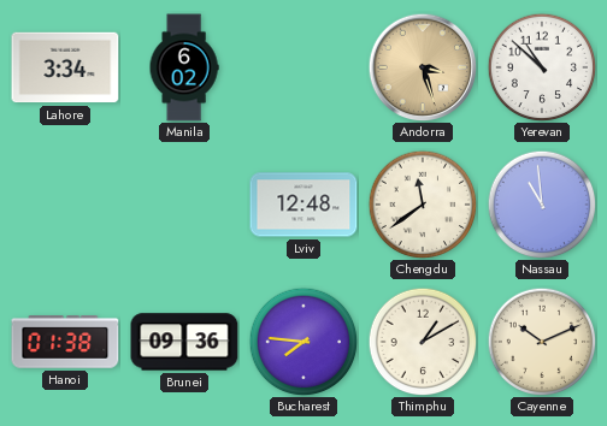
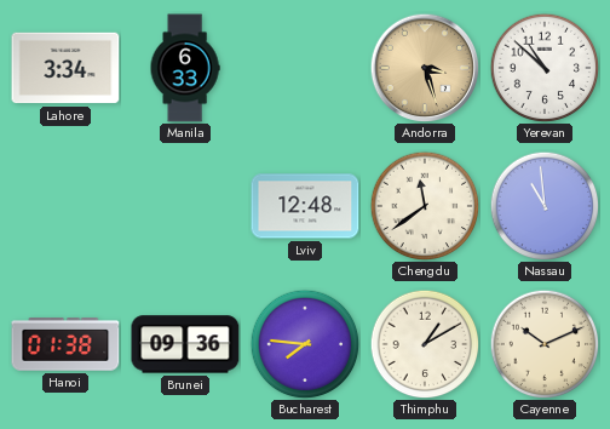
Manila: 6:02 -> 6:33
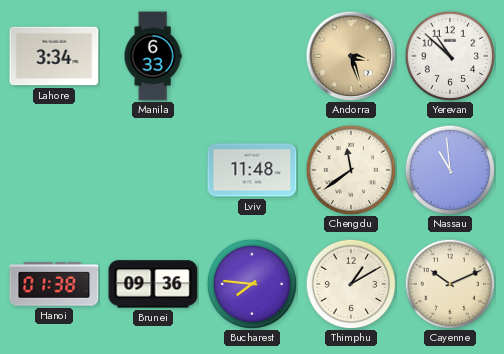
Lviv: 12:48 -> 11:48
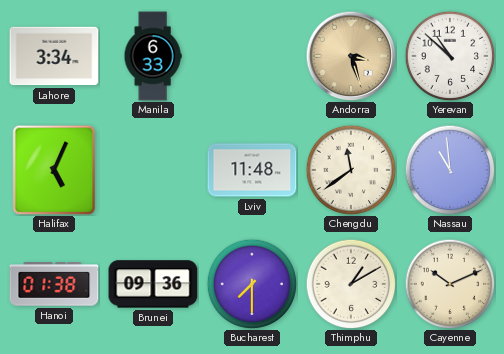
Halifax: none -> 5:04
Bucharest: 7:46 -> 7:30
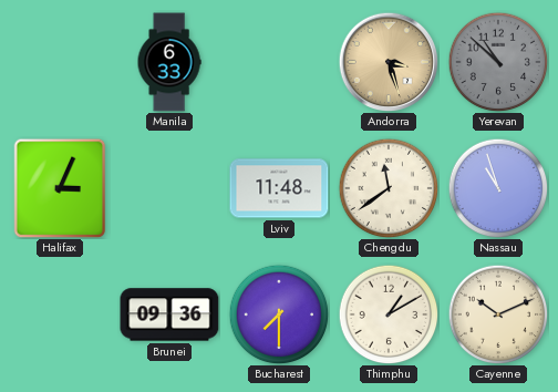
Lahore: 3:34 -> none
Yerevan dial: white -> grey
Halifax: 5:04 -> 3:04
Nassau: 10:59 -> 10:57
Hanoi: 01:38 -> none
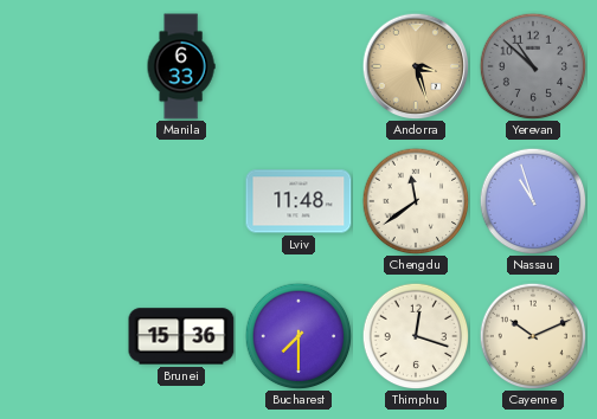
Halifax: 3:04 -> none
Brunei: 09:36 -> 15:36
Thimphu: 1:10 -> 12:18
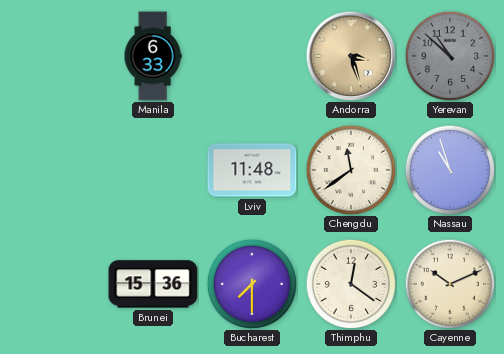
Thimphu: 12:18 -> 12:21
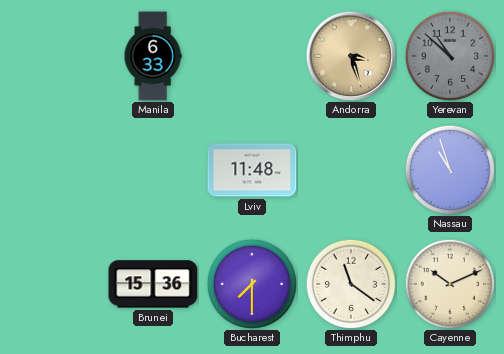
Chengdu: 11:39 -> none
Thimphu: 12:21 -> 11:21
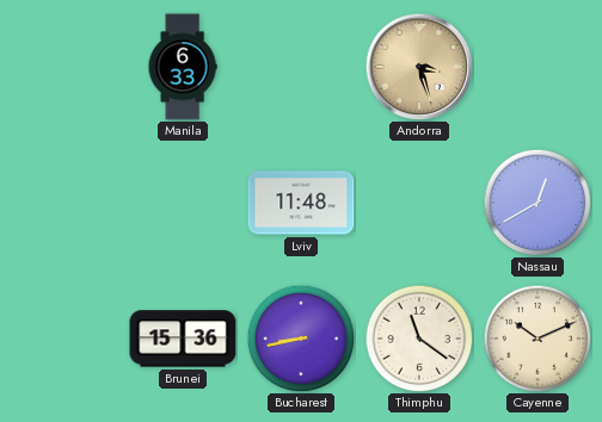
Yerevan: 10:52 -> none
Nassau: 10:57 -> 12:40
Bucharest: 7:30 -> 8:43
